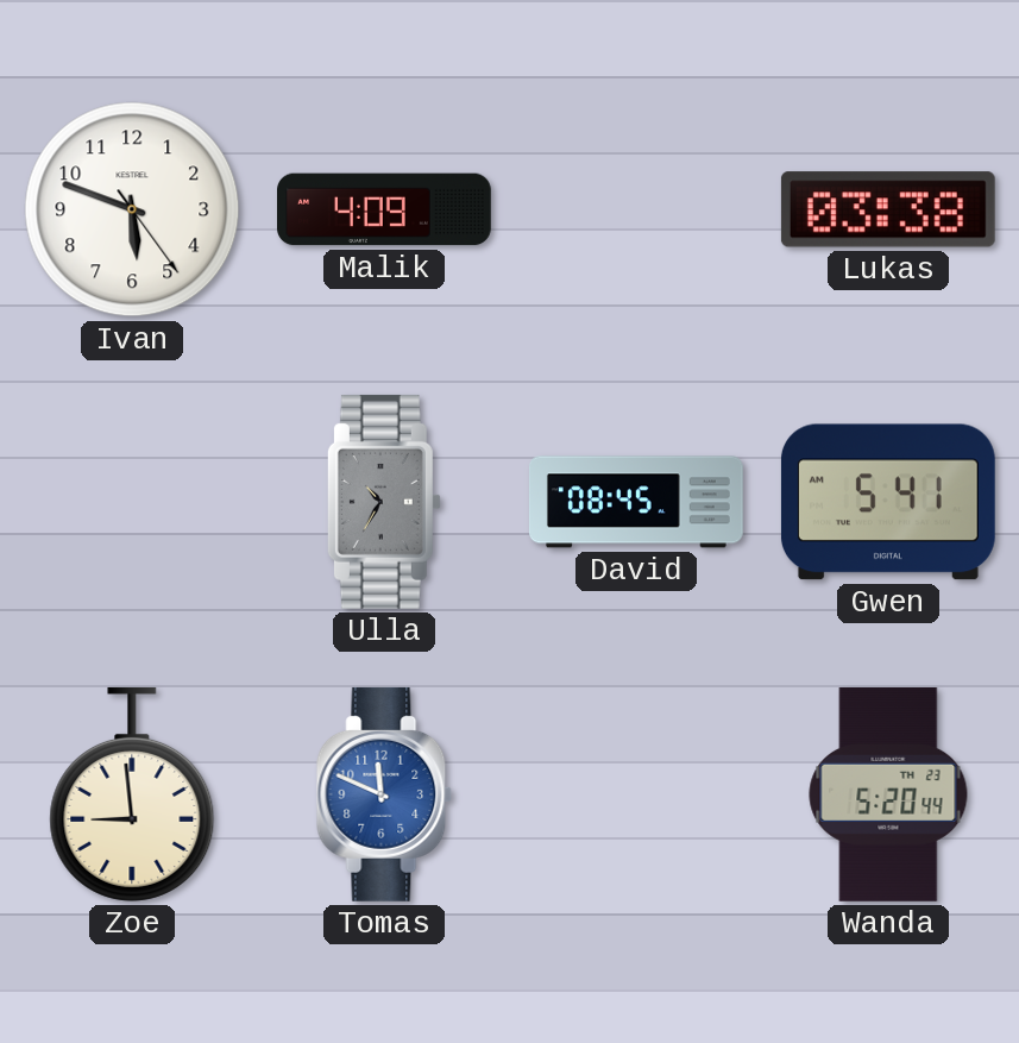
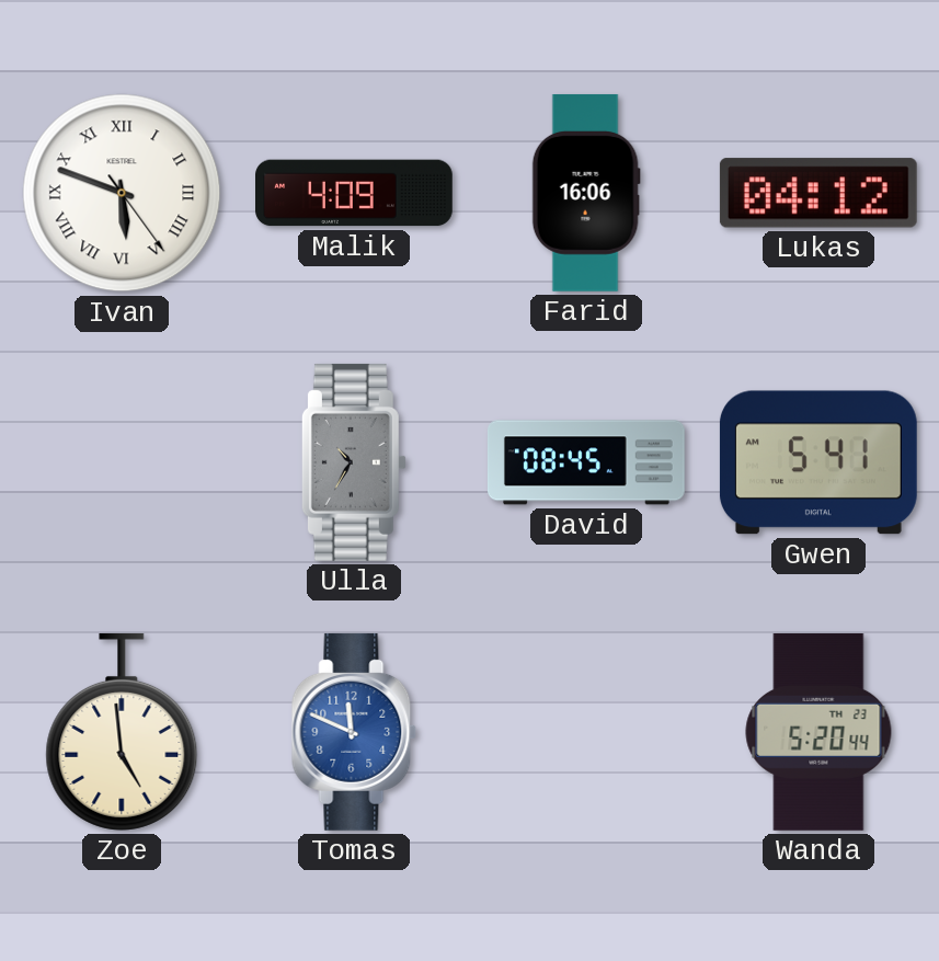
Ivan numerals: Arabic -> Roman
Farid: none -> 16:06
Lukas: 03:38 -> 04:12
Zoe: 8:59 -> 4:59
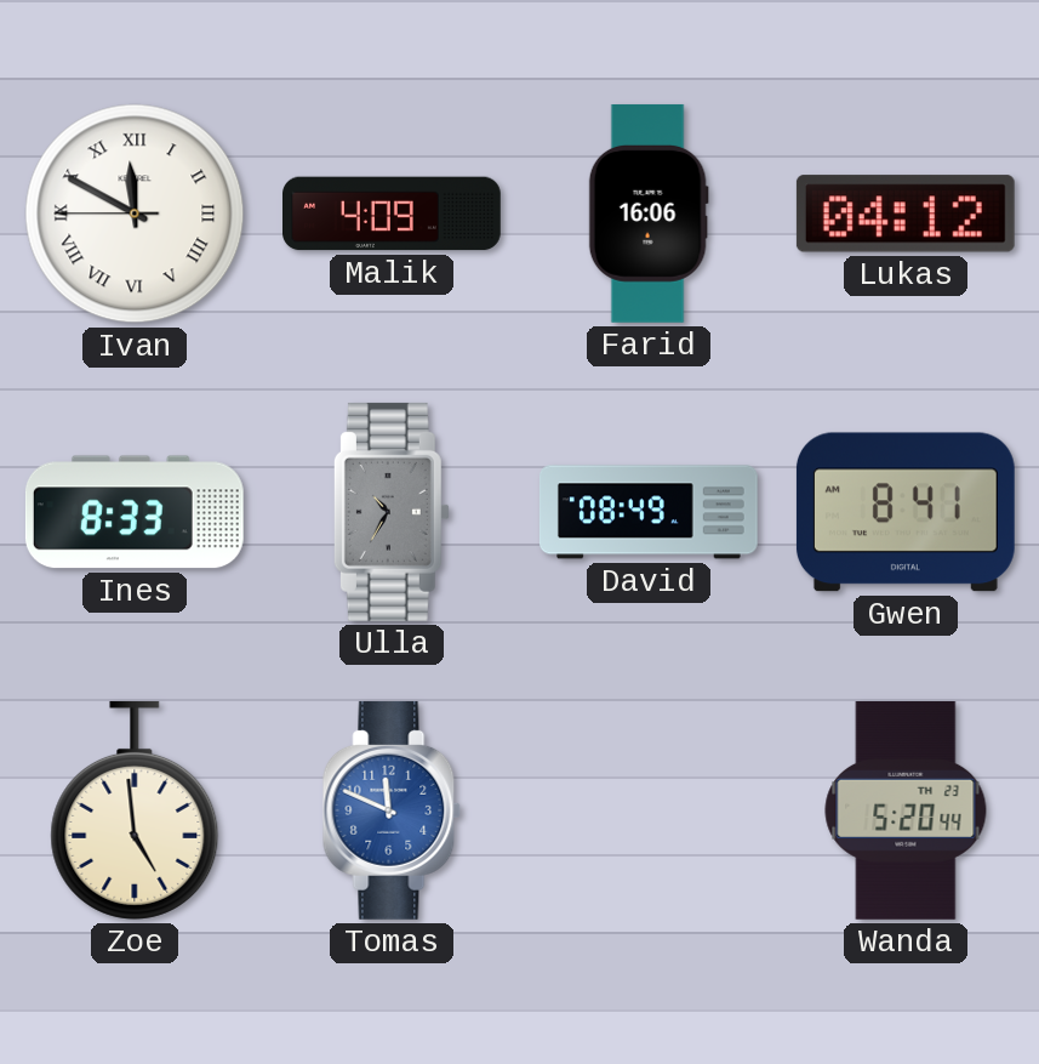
Ivan: 5:48 -> 11:49
Ines: none -> 8:33
David: 08:45 -> 08:49
Gwen: 5:41 -> 8:41
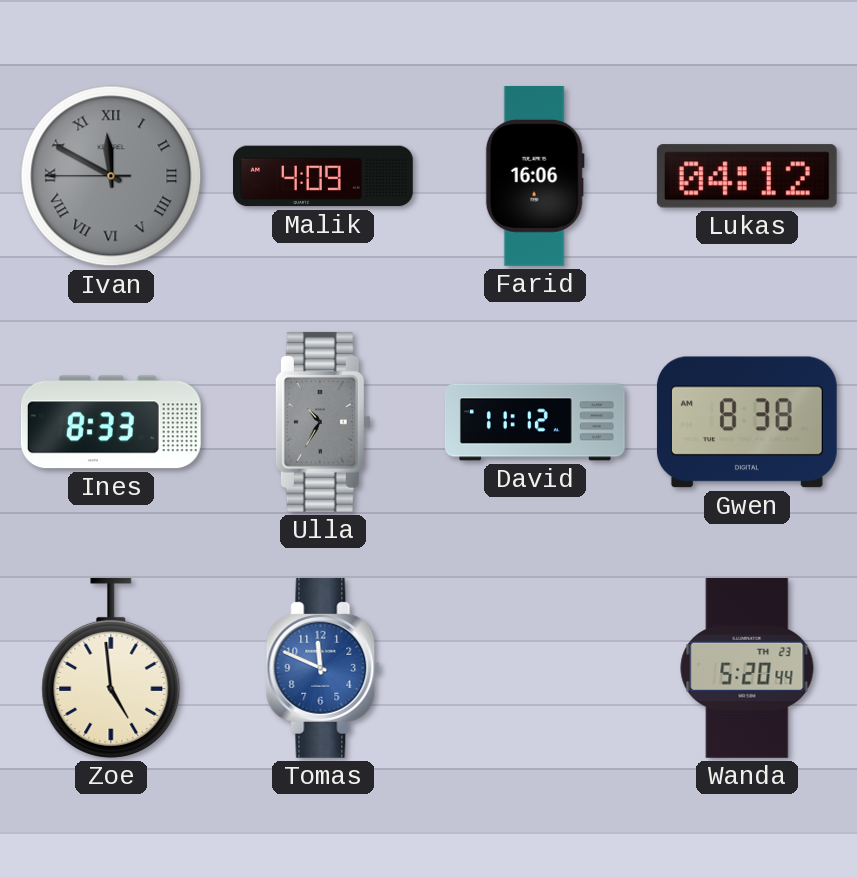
Ivan dial: white -> grey
David: 08:49 -> 11:12
Gwen: 8:41 -> 8:38
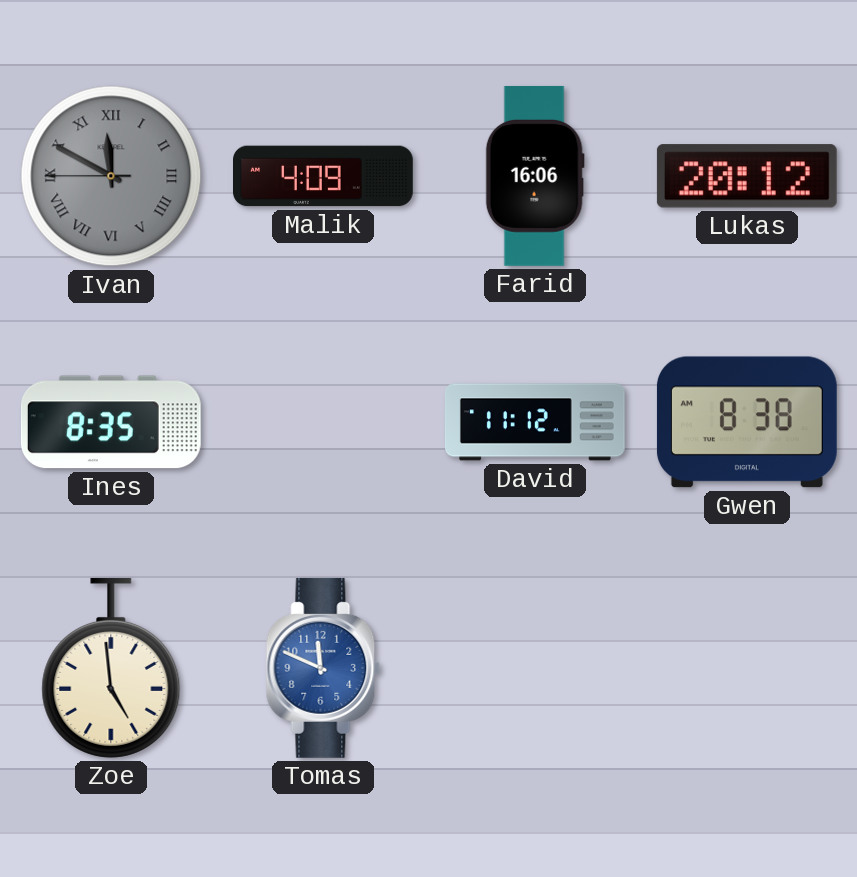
Lukas: 04:12 -> 20:12
Ines: 8:33 -> 8:35
Ulla: 10:35 -> none
Wanda: 5:20 -> none
